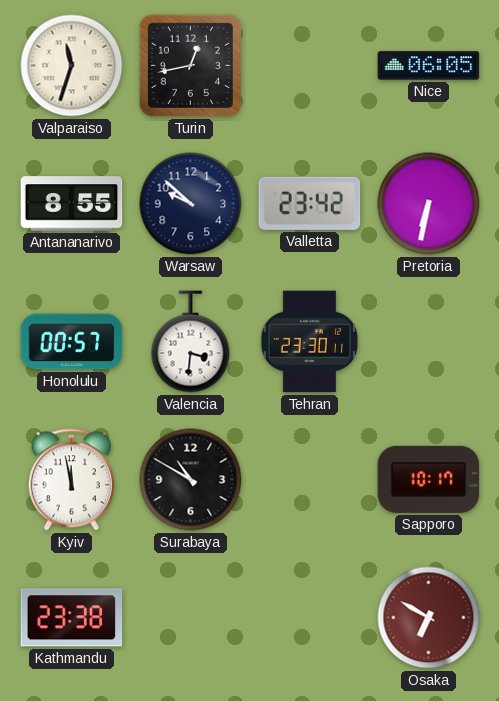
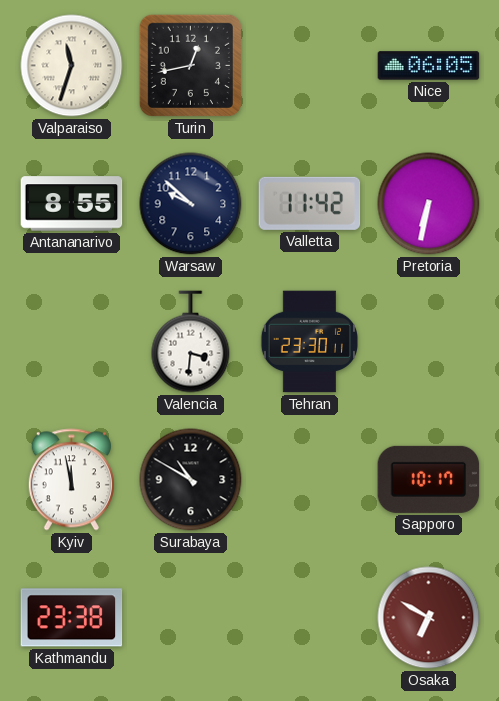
Valletta: 23:42 -> 11:42
Honolulu: 00:57 -> none
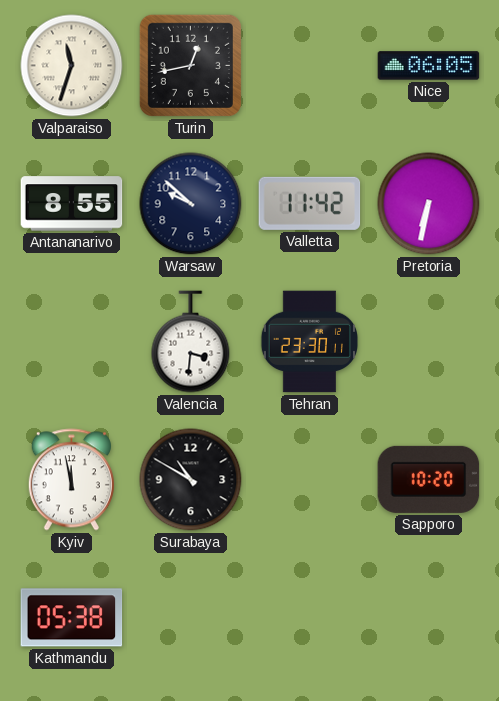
Sapporo: 10:17 -> 10:20
Kathmandu: 23:38 -> 05:38
Osaka: 6:50 -> none
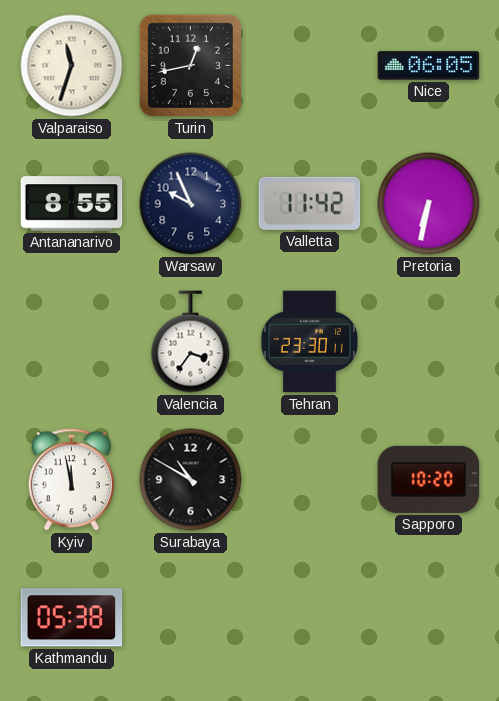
Warsaw: 9:52 -> 9:56
Valencia: 3:31 -> 3:36
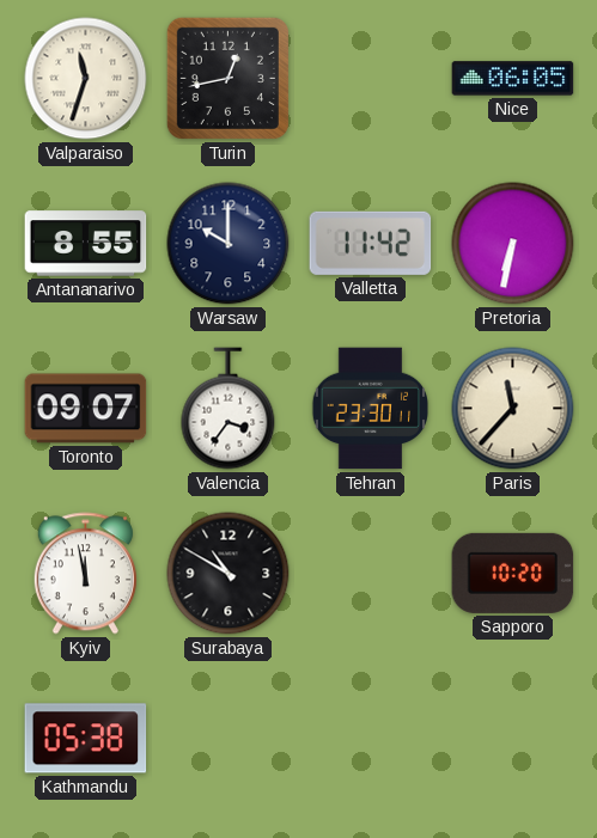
Warsaw: 9:56 -> 10:00
Toronto: none -> 09:07
Paris: none -> 11:37
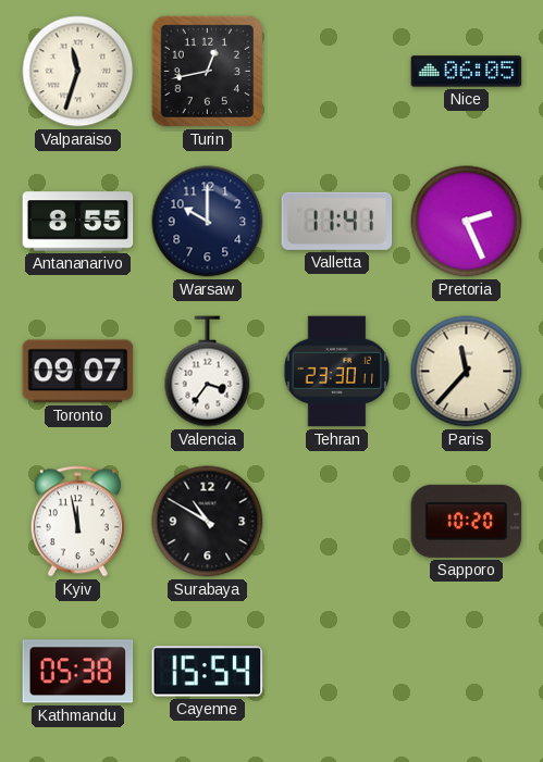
Valletta: 11:42 -> 11:41
Pretoria: 6:32 -> 2:26
Cayenne: none -> 15:54
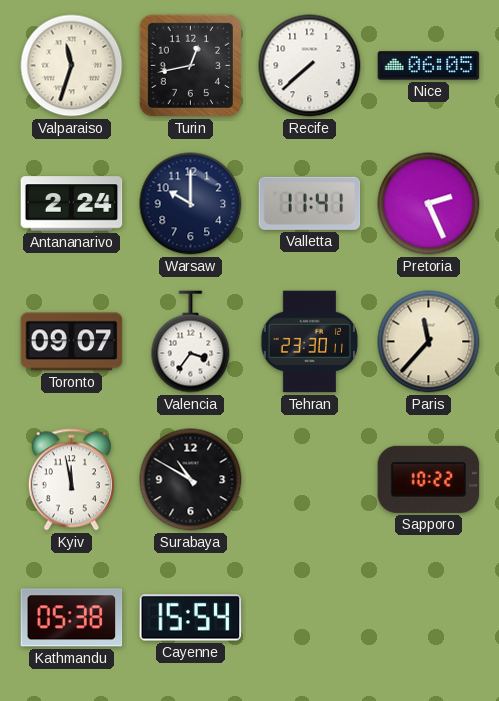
Recife: none -> 7:38
Antananarivo: 8:55 -> 2:24
Sapporo: 10:20 -> 10:22
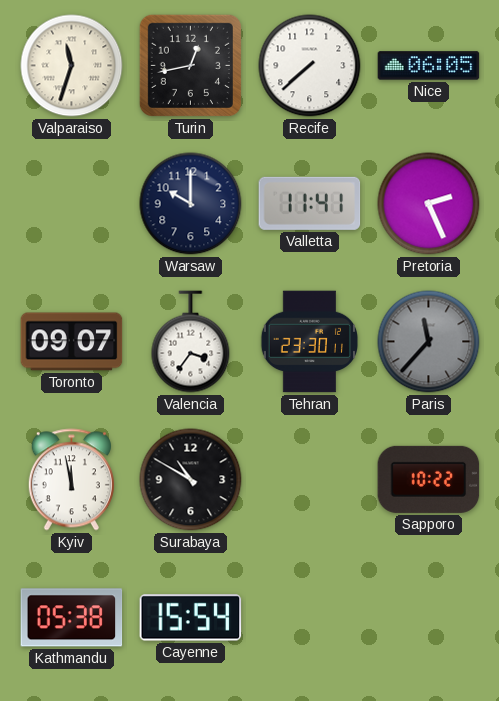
Antananarivo: 2:24 -> none
Paris dial: cream -> grey
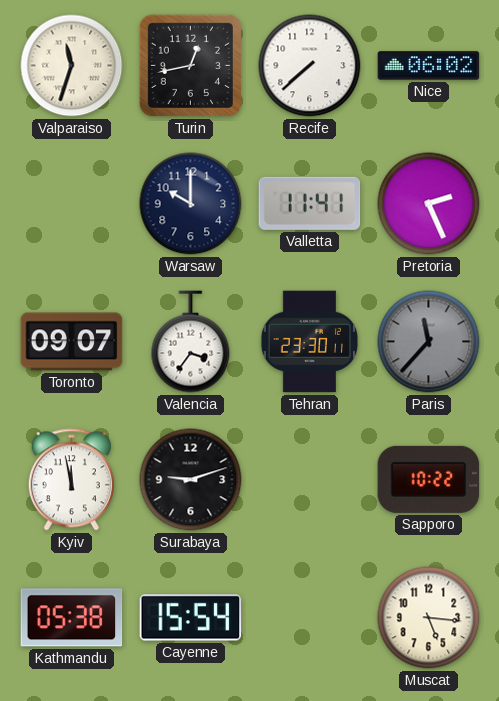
Nice: 06:05 -> 06:02
Surabaya: 10:50 -> 9:12
Muscat: none -> 5:16
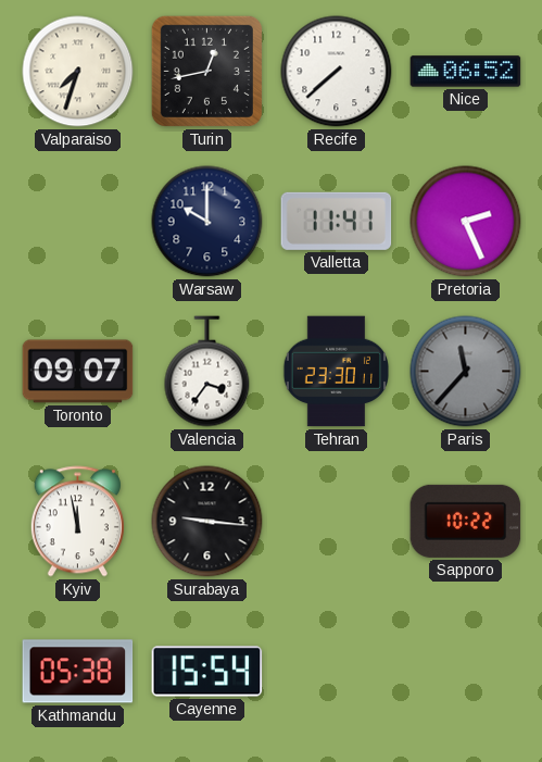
Valparaiso: 11:33 -> 7:33
Nice: 06:02 -> 06:52
Surabaya: 9:12 -> 9:16
Muscat: 5:16 -> none
